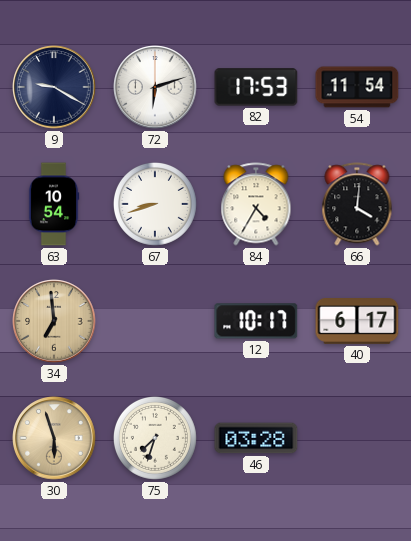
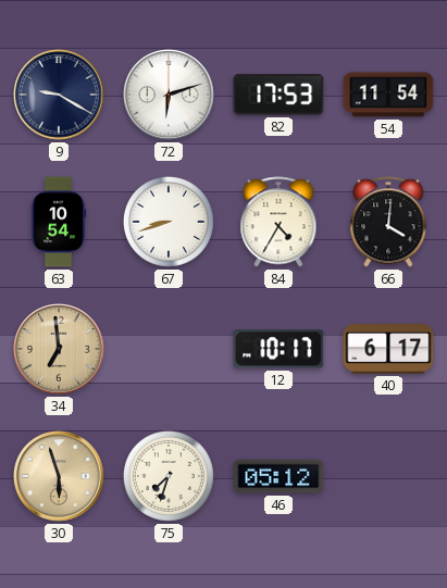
46: 03:28 -> 05:12
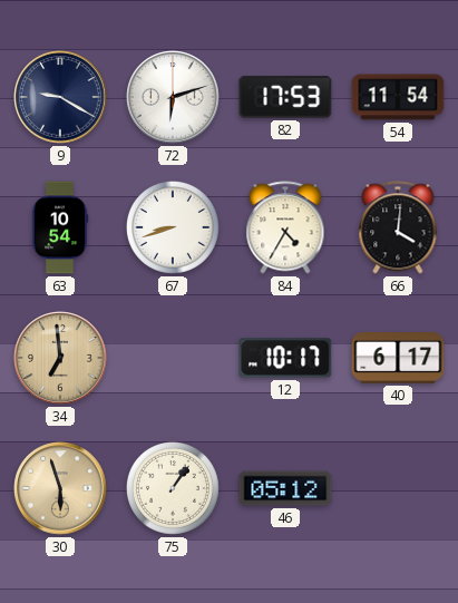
75: 7:33 -> 1:06
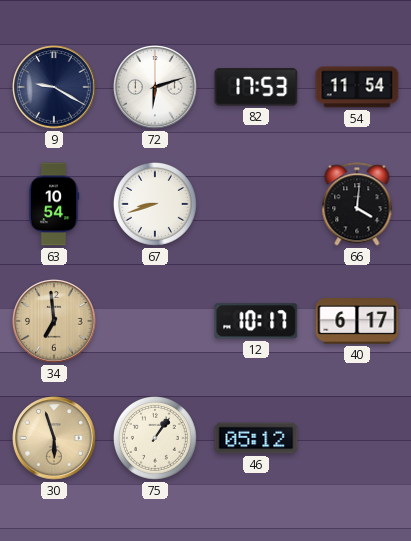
84: 4:35 -> none
